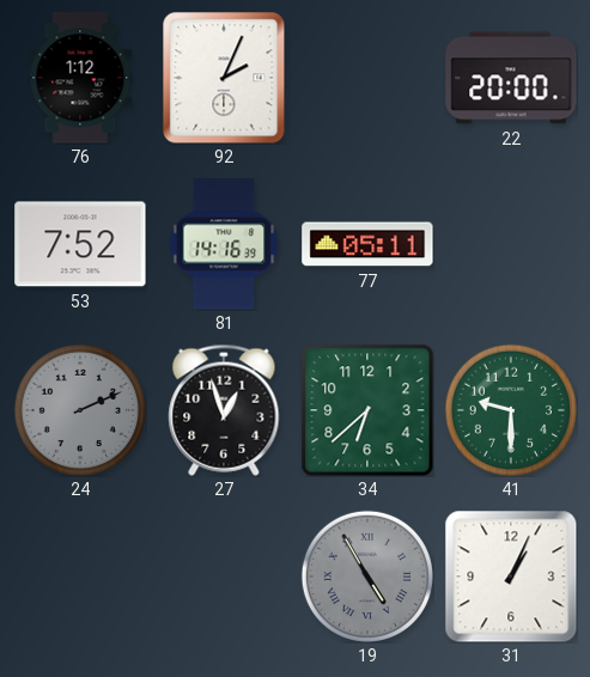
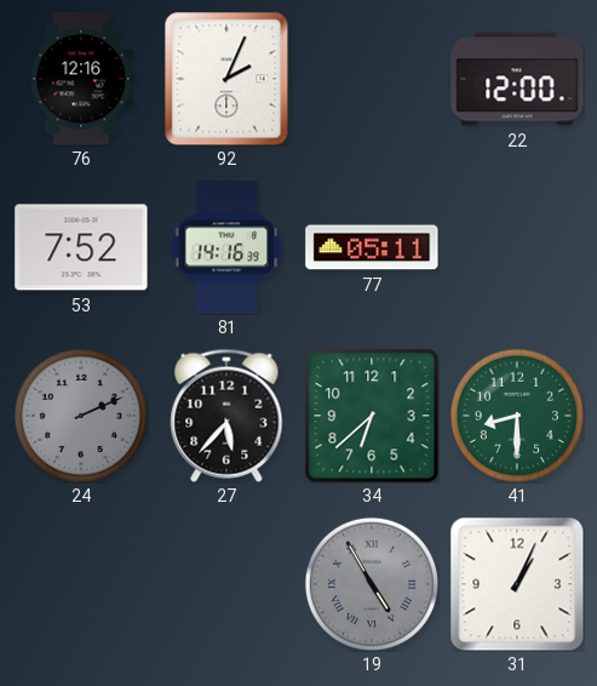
76: 1:12 -> 12:16
22: 20:00 -> 12:00
27: 12:57 -> 5:37
41: 9:30 -> 8:30
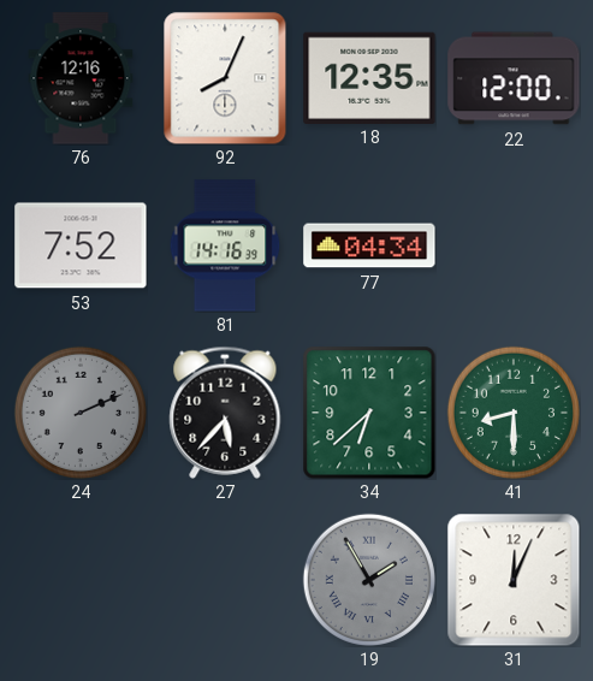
92: 2:04 -> 8:04
18: none -> 12:35
77: 05:11 -> 04:34
19: 4:55 -> 1:55
31: 1:04 -> 12:04
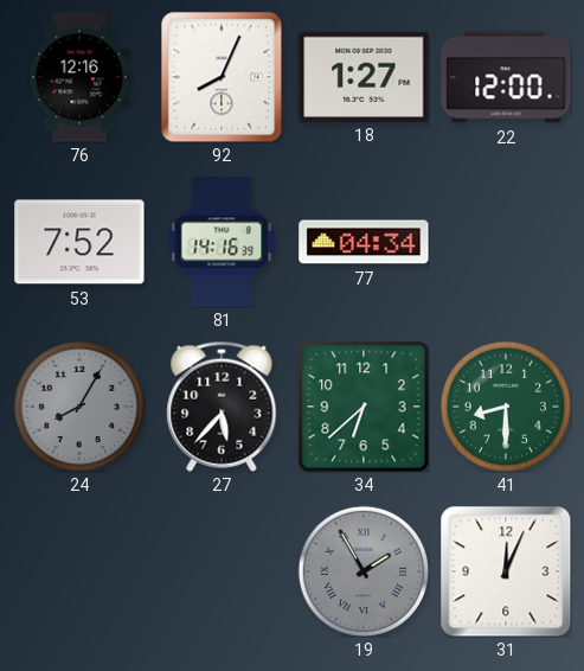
18: 12:35 -> 1:27
24: 2:11 -> 8:05
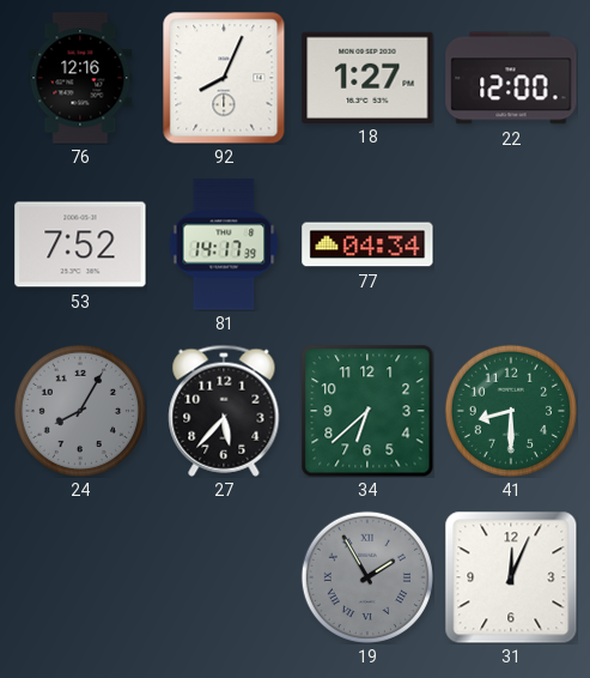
81: 14:16 -> 14:17
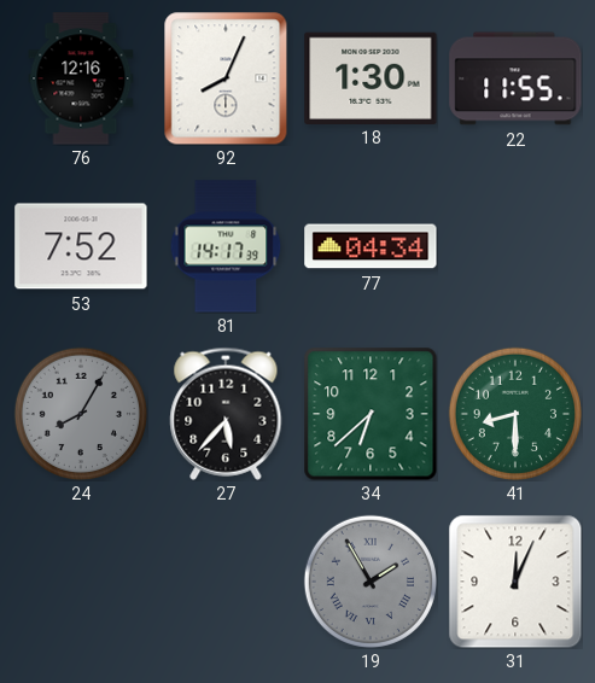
18: 1:27 -> 1:30
22: 12:00 -> 11:55
